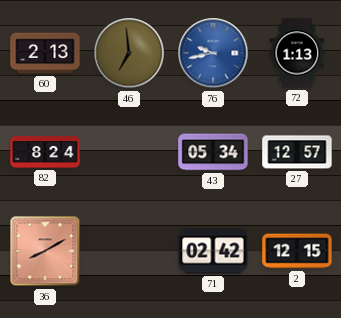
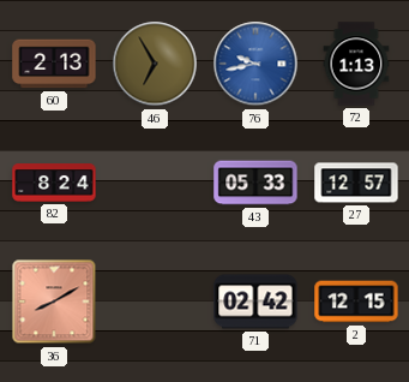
46: 6:59 -> 6:55
43: 05:34 -> 05:33
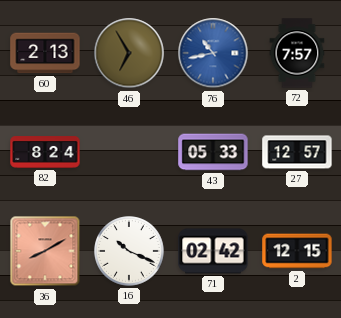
76: 9:43 -> 10:43
72: 1:13 -> 7:57
16: none -> 10:19
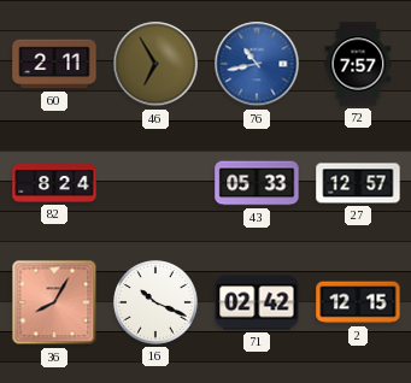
60: 2:13 -> 2:11
36: 8:10 -> 8:05
